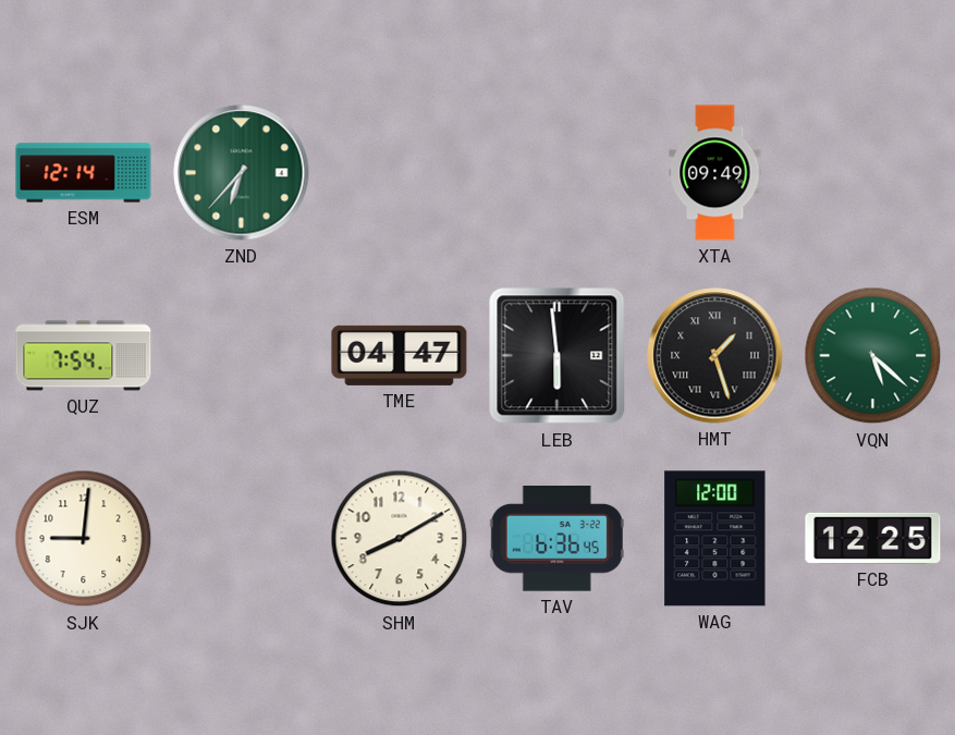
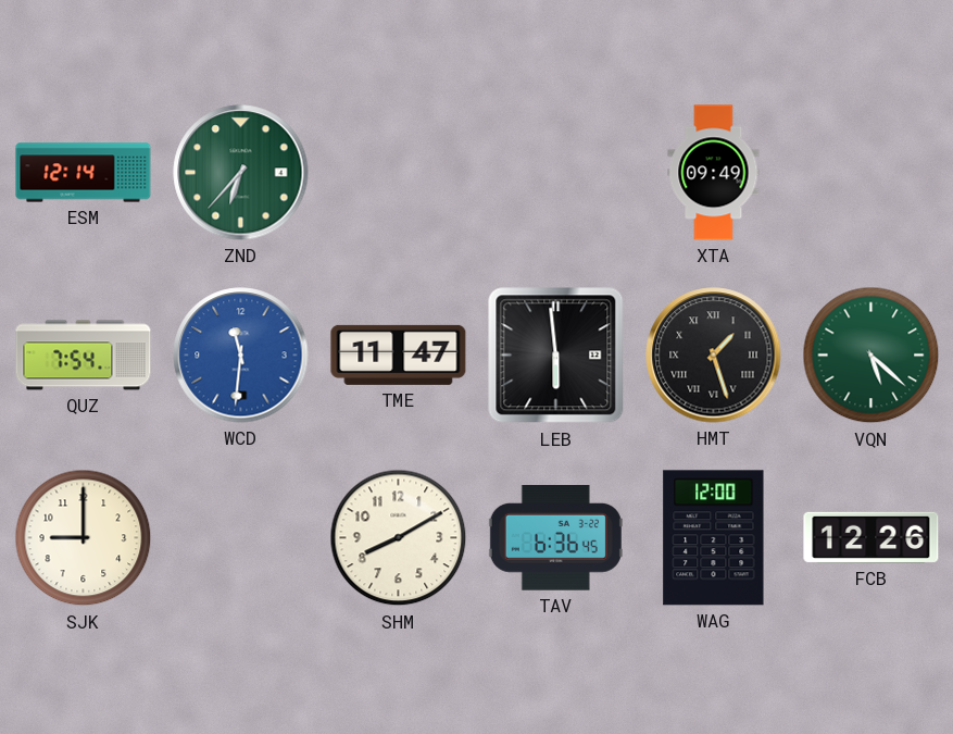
WCD: none -> 11:31
TME: 04:47 -> 11:47
SJK: 9:01 -> 9:00
FCB: 12:25 -> 12:26
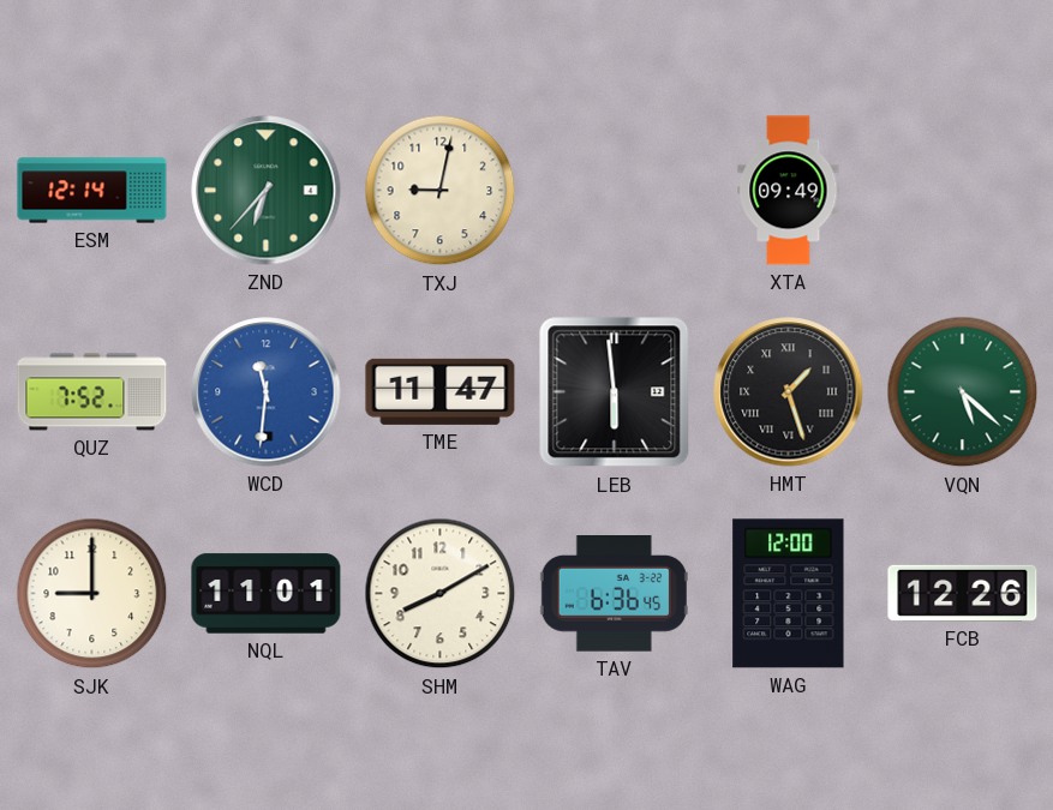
TXJ: none -> 9:02
QUZ: 7:54 -> 7:52
NQL: none -> 11:01
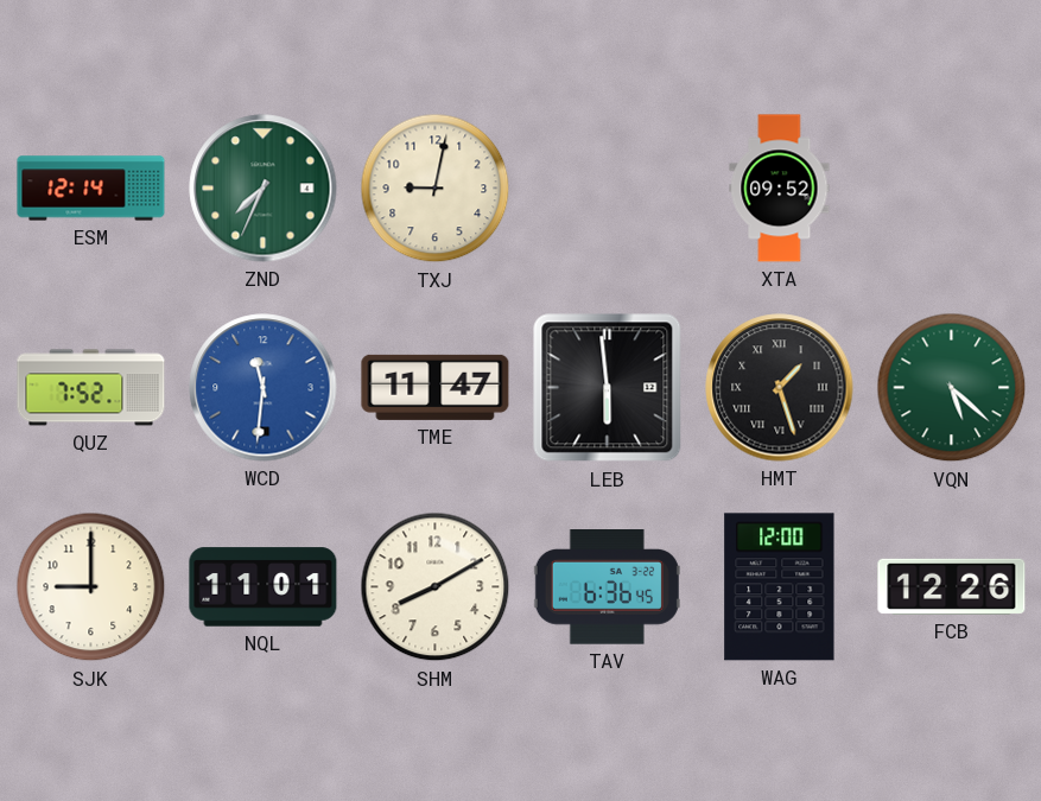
ZND: 6:37 -> 7:34
XTA: 09:49 -> 09:52
